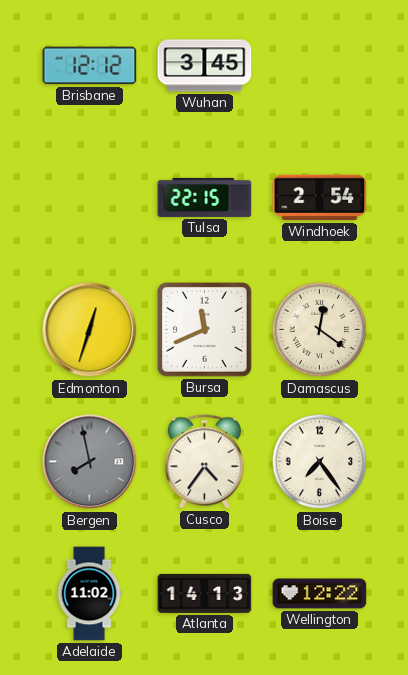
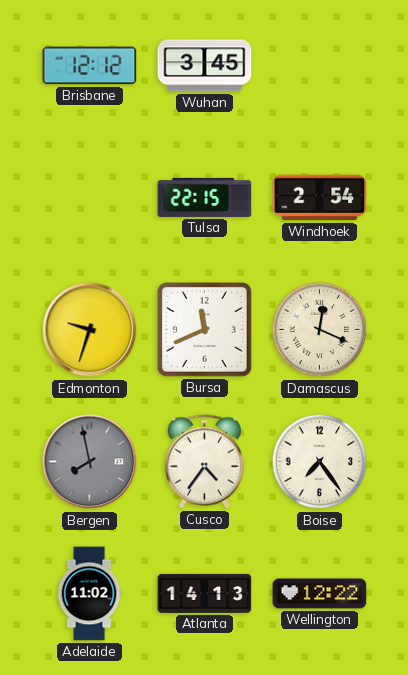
Edmonton: 12:33 -> 9:33
Damascus: 12:21 -> 12:19
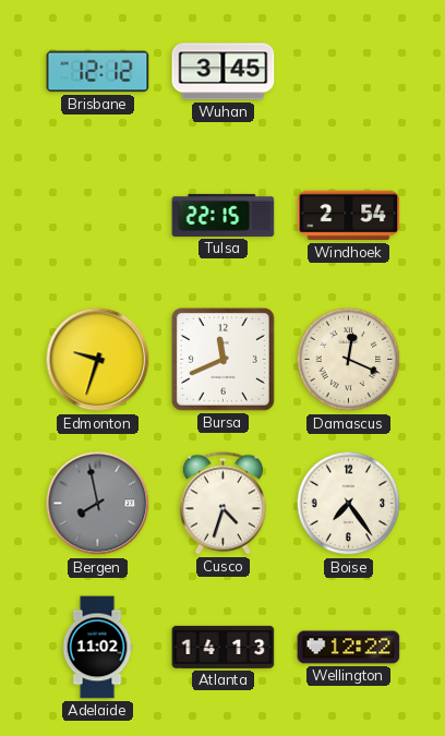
Cusco: 4:36 -> 4:33
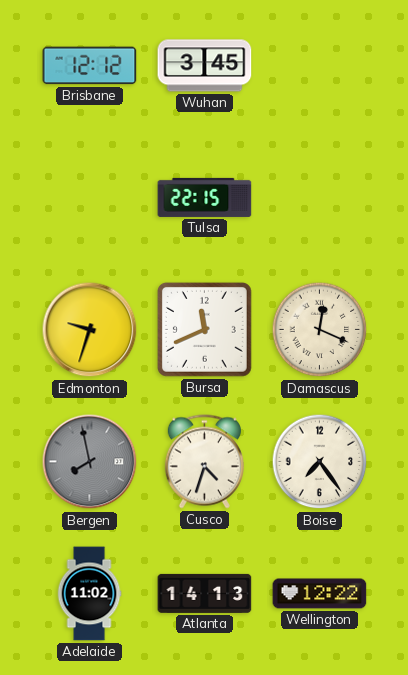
Windhoek: 2:54 -> none
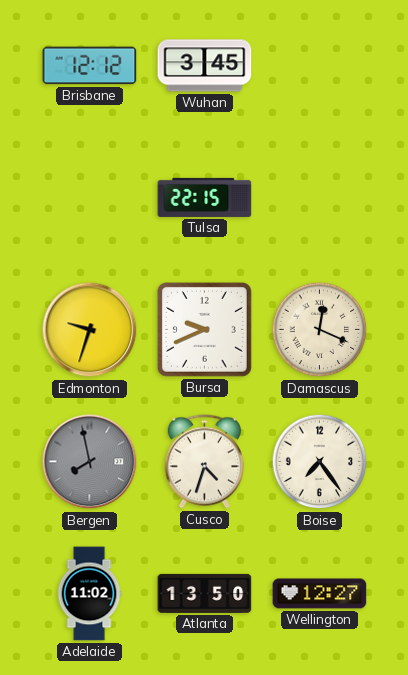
Bursa: 11:41 -> 9:41
Atlanta: 14:13 -> 13:50
Wellington: 12:22 -> 12:27
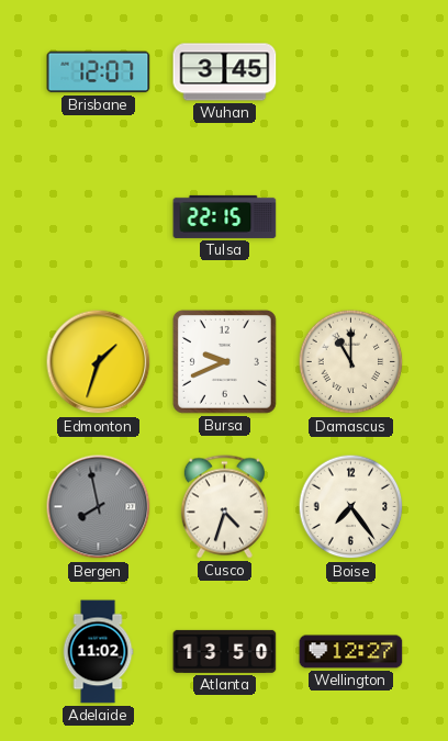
Brisbane: 12:12 -> 12:07
Edmonton: 9:33 -> 1:33
Damascus: 12:19 -> 11:00
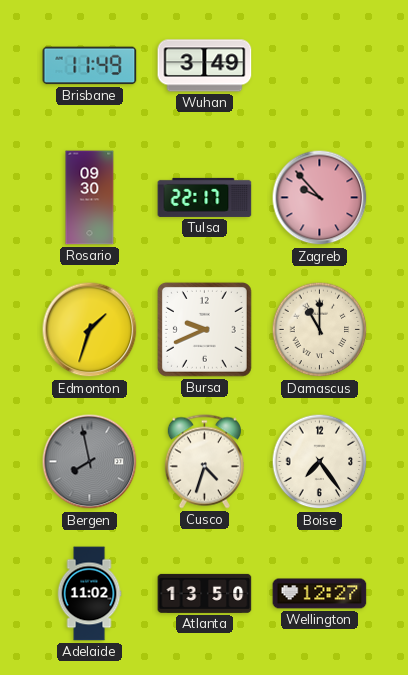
Brisbane: 12:07 -> 11:49
Wuhan: 3:45 -> 3:49
Rosario: none -> 09:30
Tulsa: 22:15 -> 22:17
Zagreb: none -> 9:53
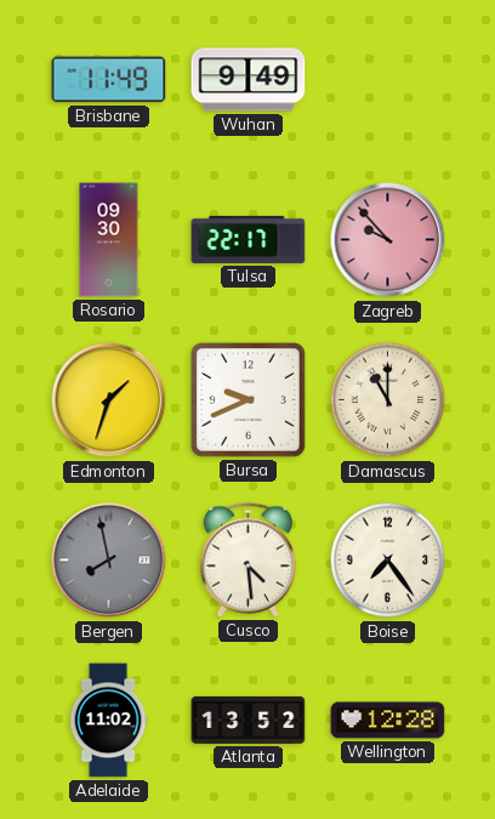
Wuhan: 3:49 -> 9:49
Cusco: 4:33 -> 4:29
Atlanta: 13:50 -> 13:52
Wellington: 12:27 -> 12:28
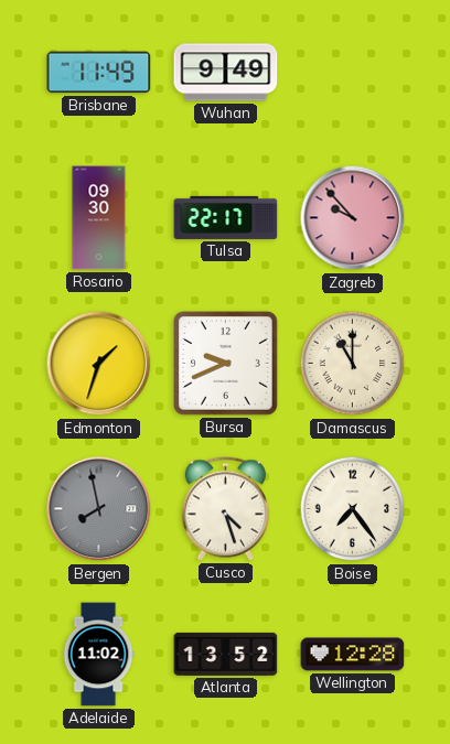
Cusco: 4:29 -> 4:27
